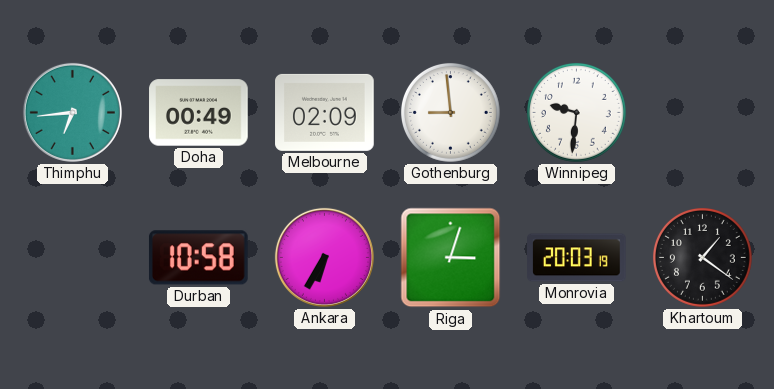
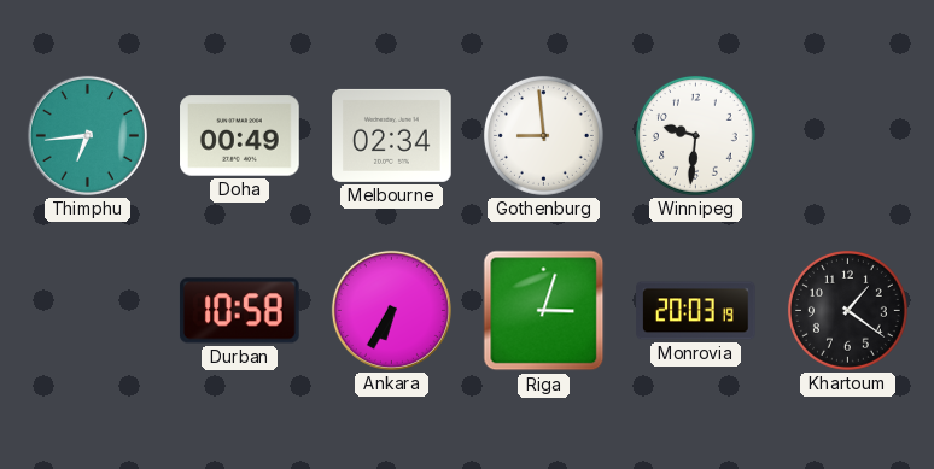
Melbourne: 02:09 -> 02:34
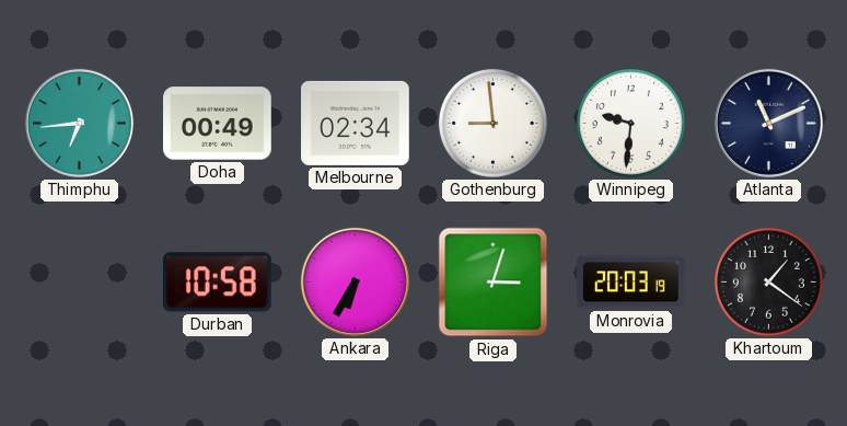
Atlanta: none -> 11:11
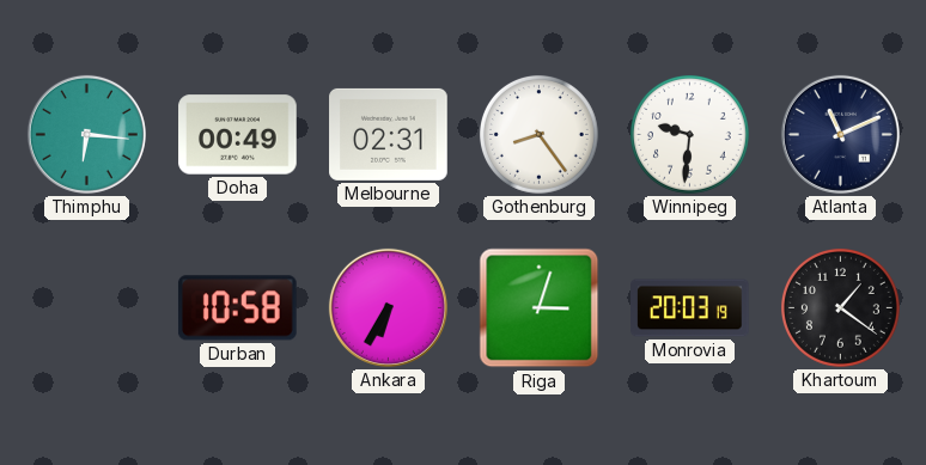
Thimphu: 6:44 -> 6:16
Melbourne: 02:34 -> 02:31
Gothenburg: 8:59 -> 8:24
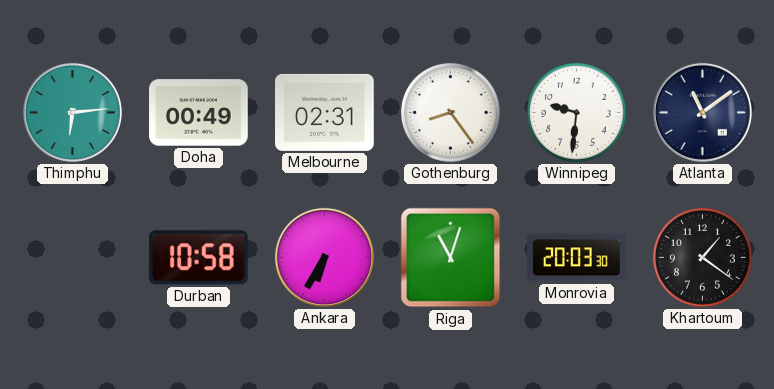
Thimphu: 6:16 -> 6:14
Atlanta: 11:11 -> 11:09
Riga: 3:03 -> 11:03
Monrovia: 20:03:19 -> 20:03:30
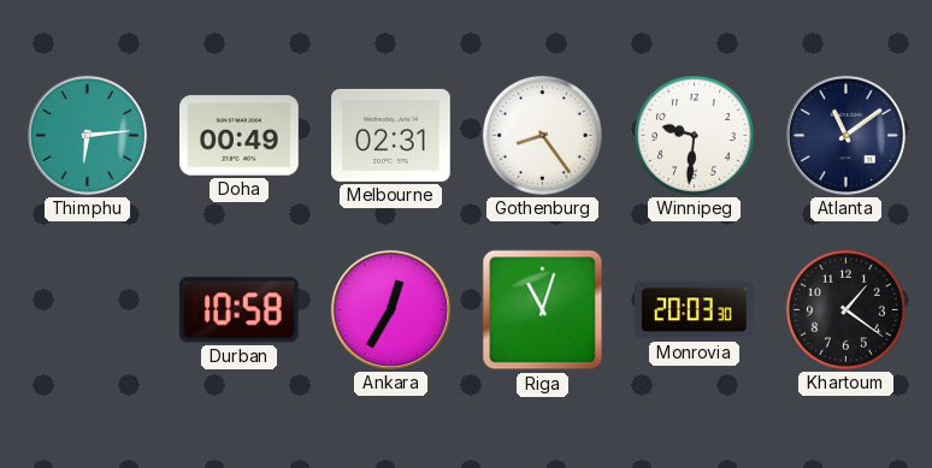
Ankara: 6:35 -> 12:35
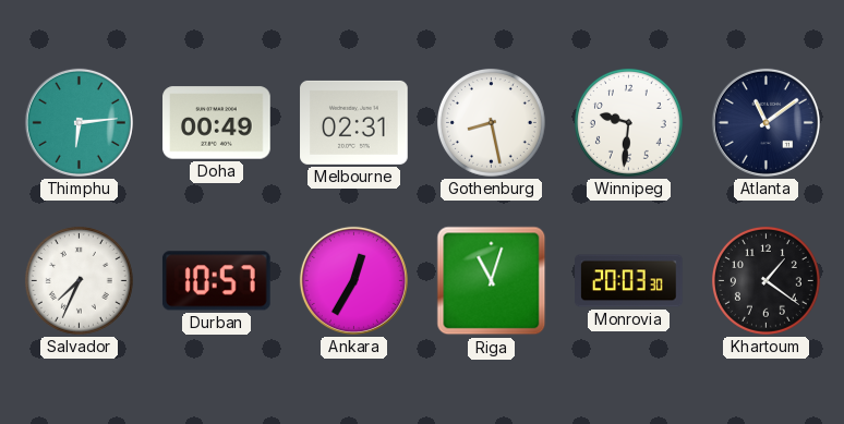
Gothenburg: 8:24 -> 8:28
Salvador: none -> 7:34
Durban: 10:58 -> 10:57
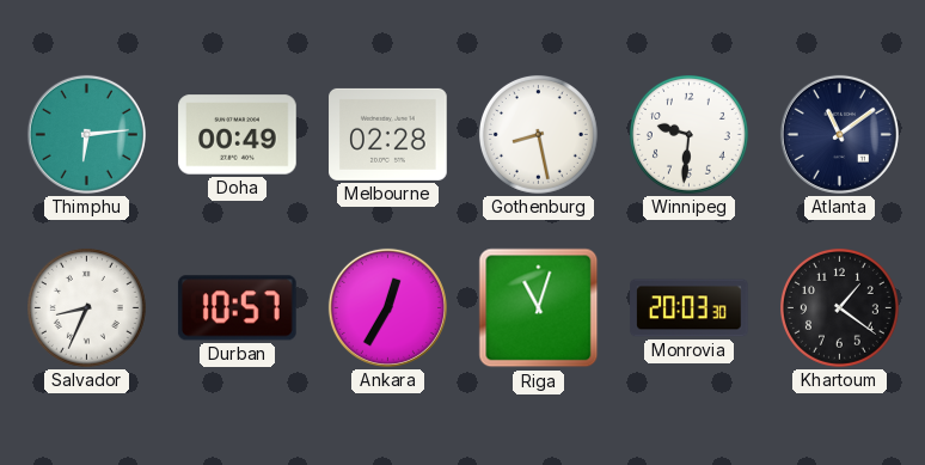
Melbourne: 02:31 -> 02:28
Salvador: 7:34 -> 8:34
